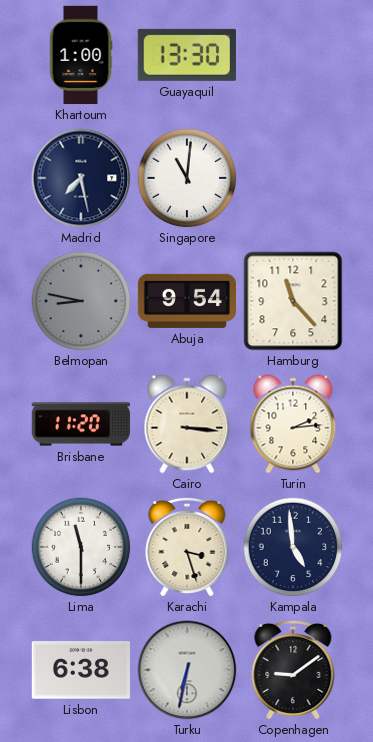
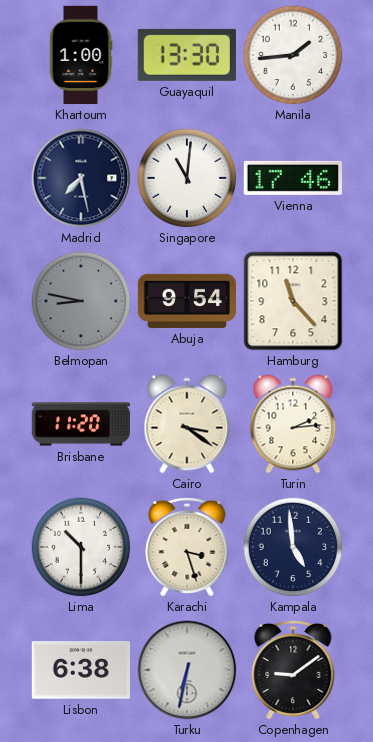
Manila: none -> 1:44
Vienna: none -> 17:46
Cairo: 3:16 -> 3:21
Lima: 11:30 -> 10:30
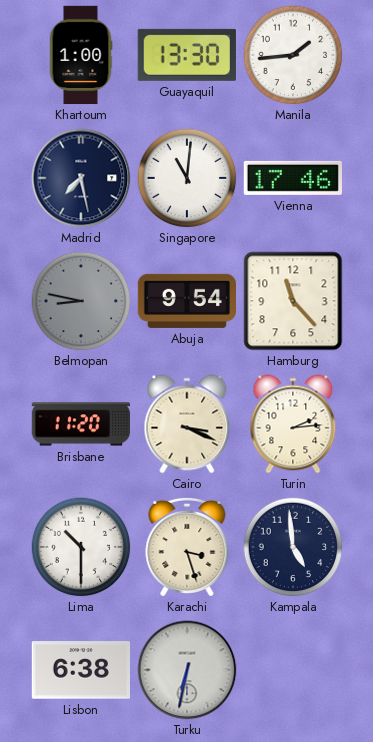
Cairo: 3:21 -> 3:19
Copenhagen: 9:09 -> none
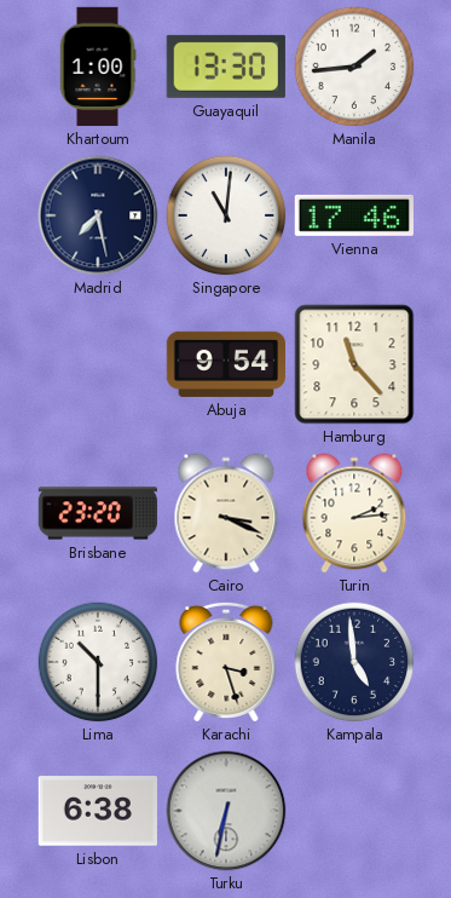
Belmopan: 8:47 -> none
Brisbane: 11:20 -> 23:20
